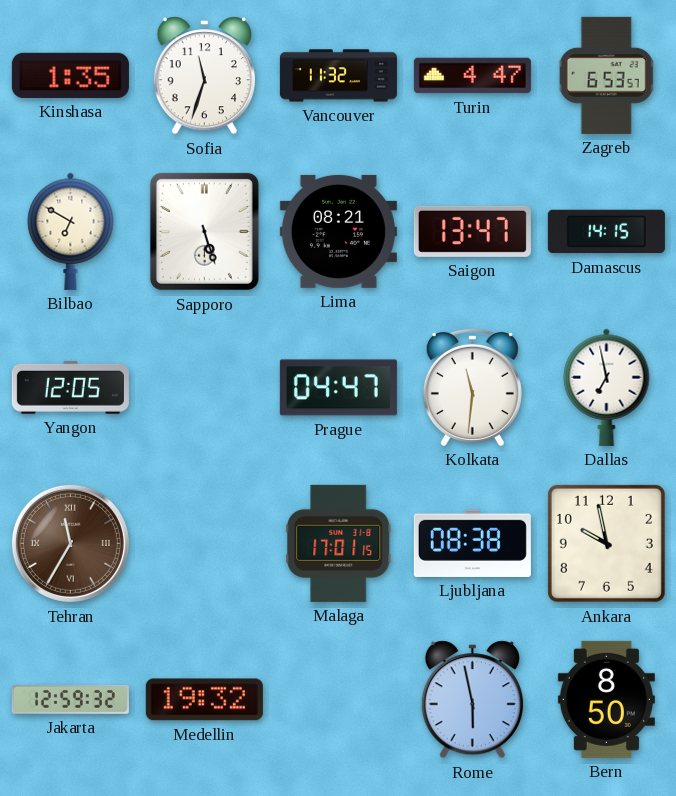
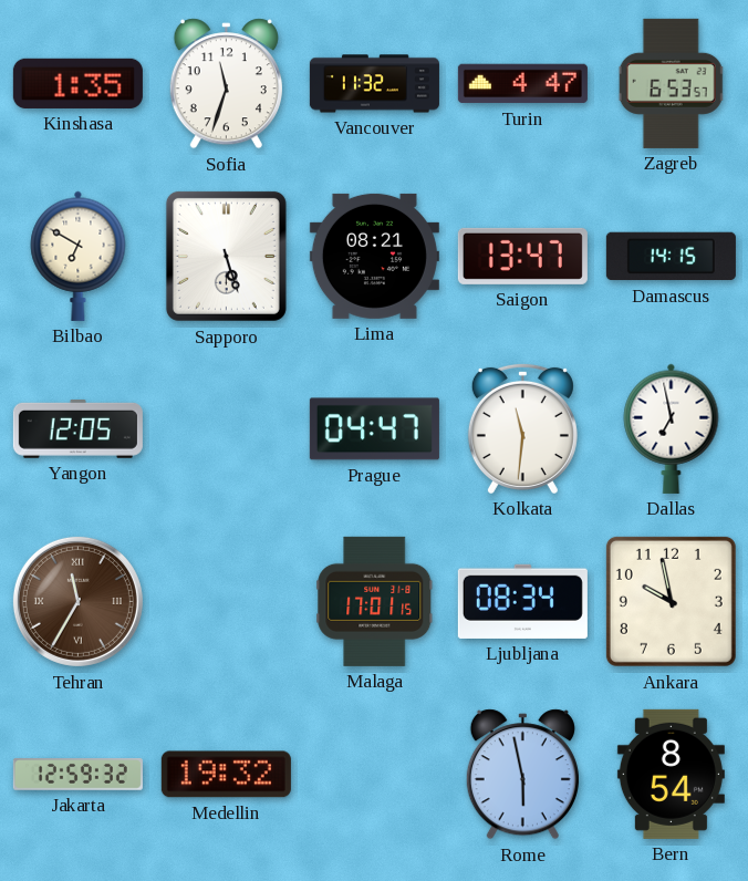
Ljubljana: 08:38 -> 08:34
Bern: 8:50 -> 8:54
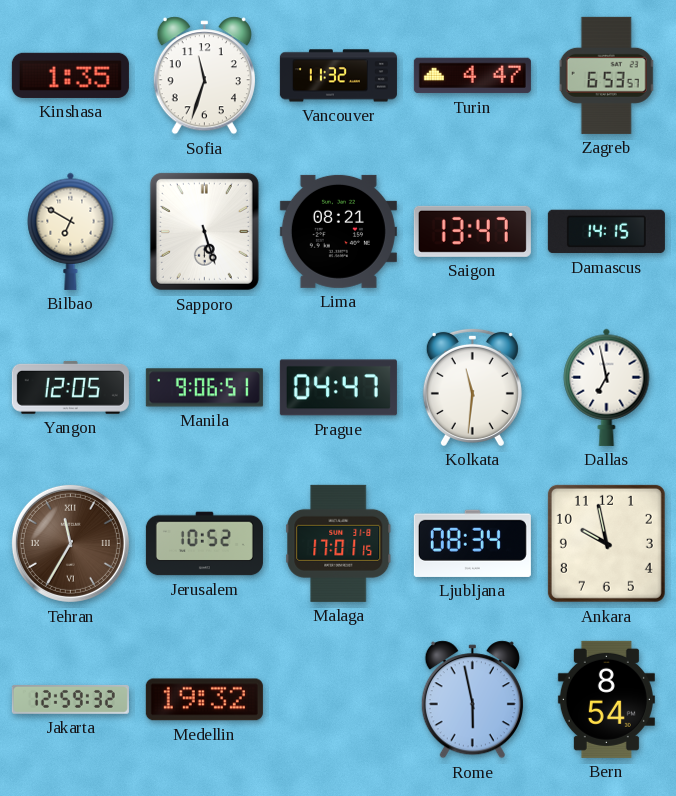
Manila: none -> 9:06
Jerusalem: none -> 10:52
